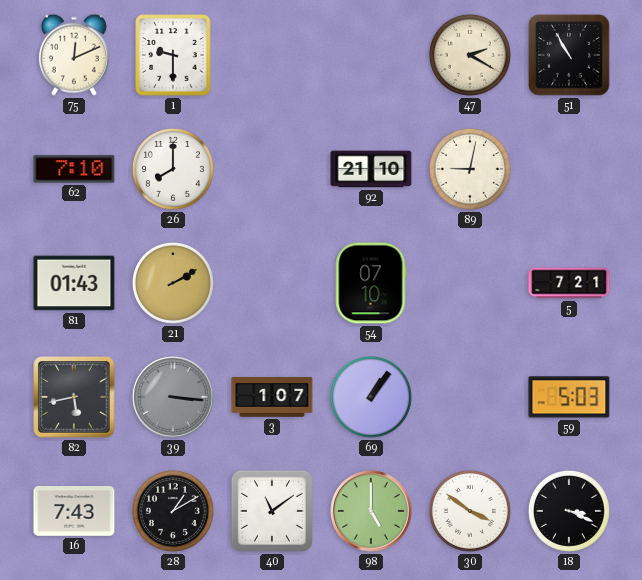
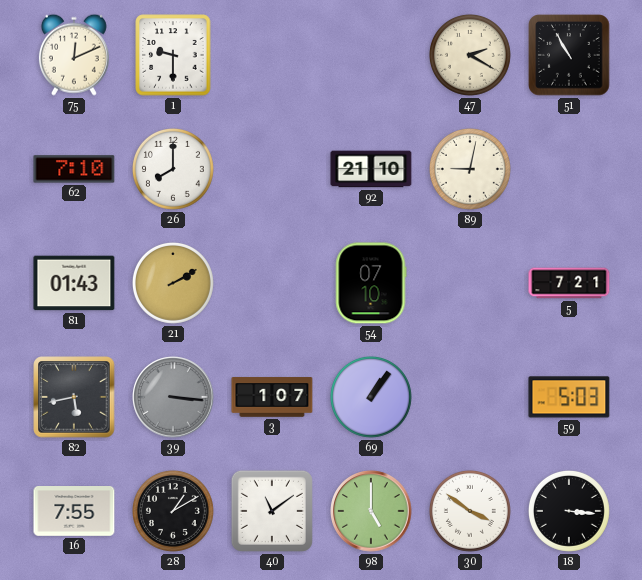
16: 7:43 -> 7:55
18: 3:19 -> 3:16
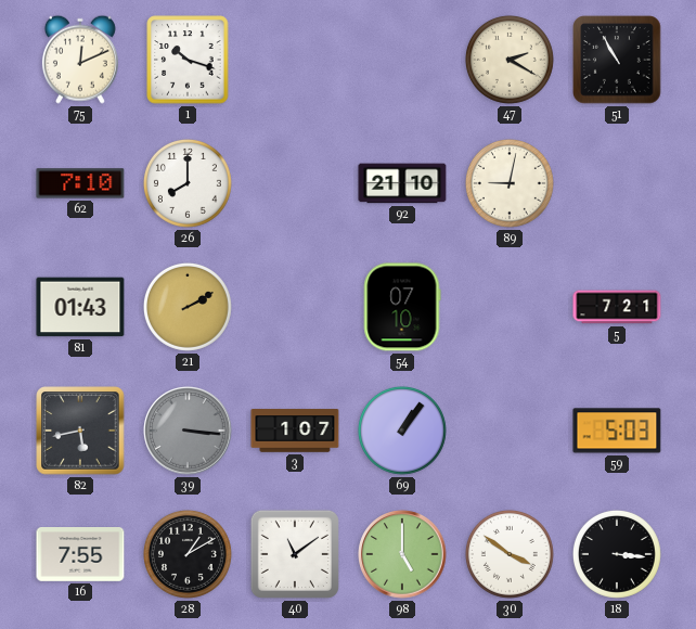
1: 9:30 -> 10:18
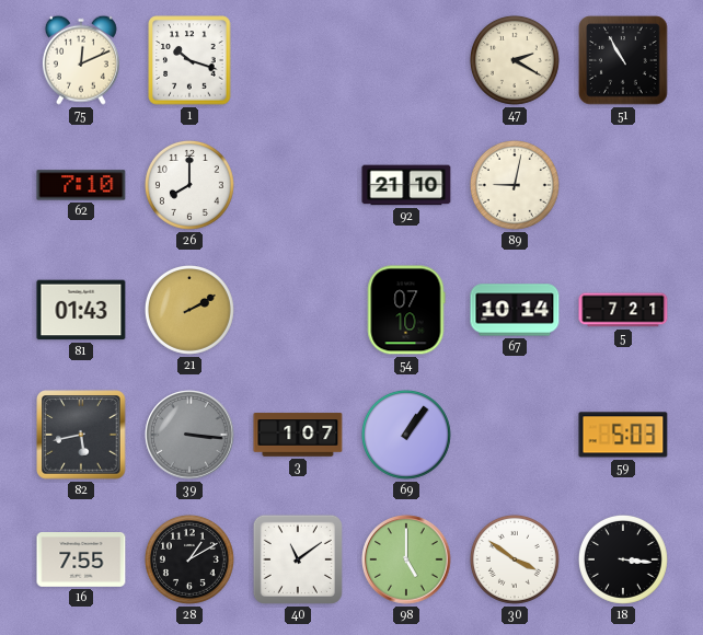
67: none -> 10:14
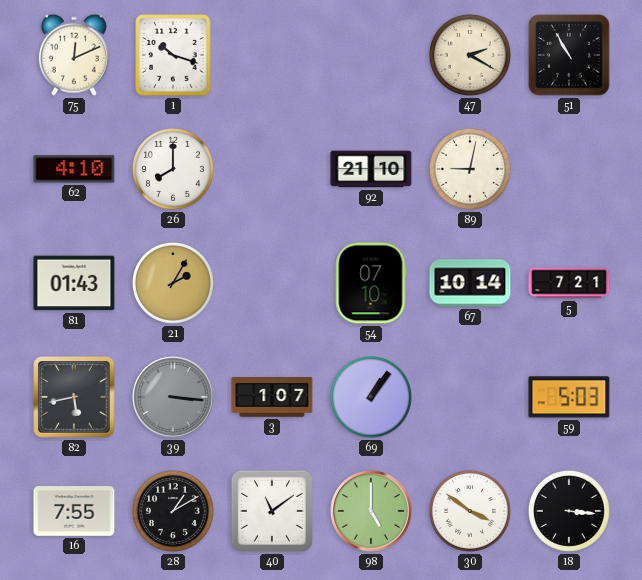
62: 7:10 -> 4:10
21: 2:10 -> 2:05
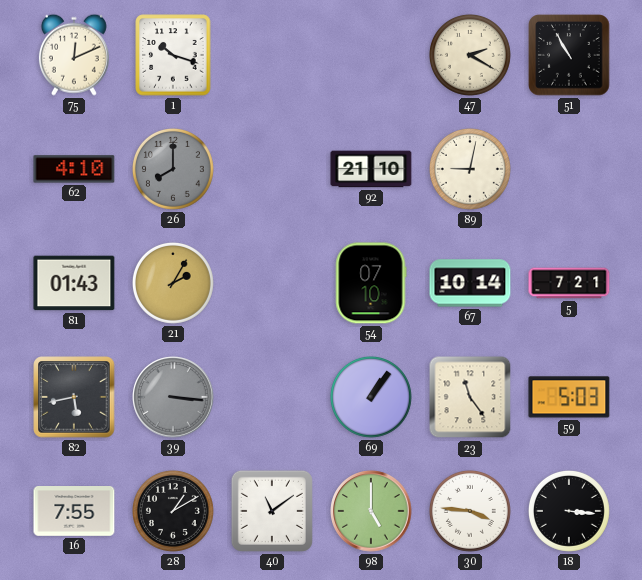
26 dial: white -> grey
3: 1:07 -> none
23: none -> 11:24
30: 3:51 -> 3:46
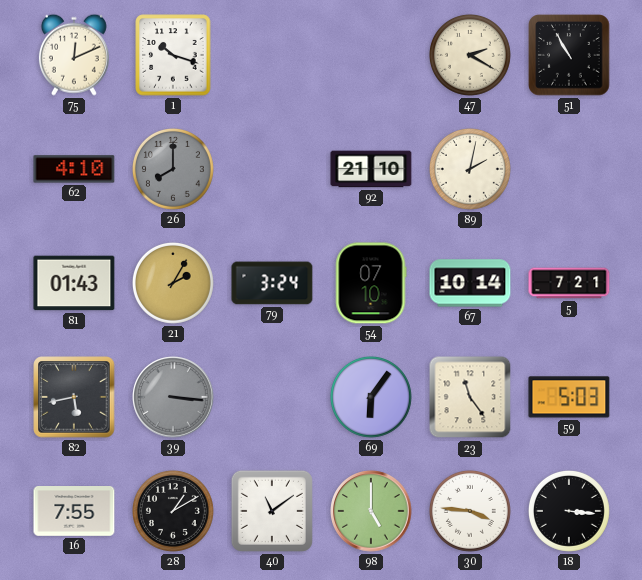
89: 9:02 -> 2:02
79: none -> 3:24
69: 1:06 -> 6:06
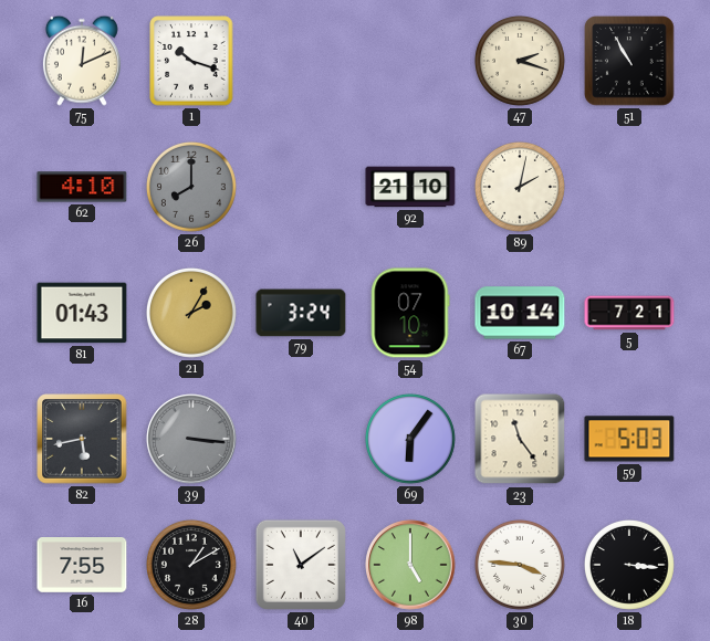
47: 2:20 -> 2:18
